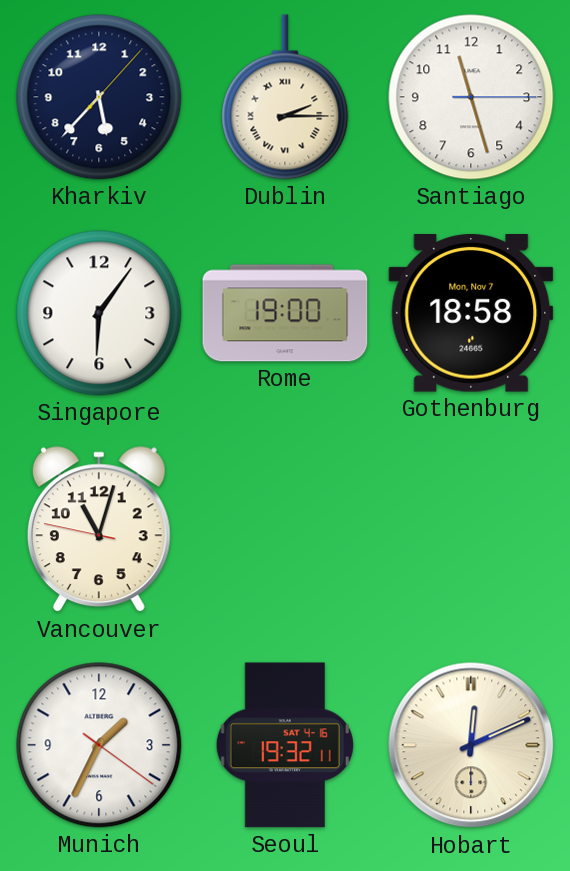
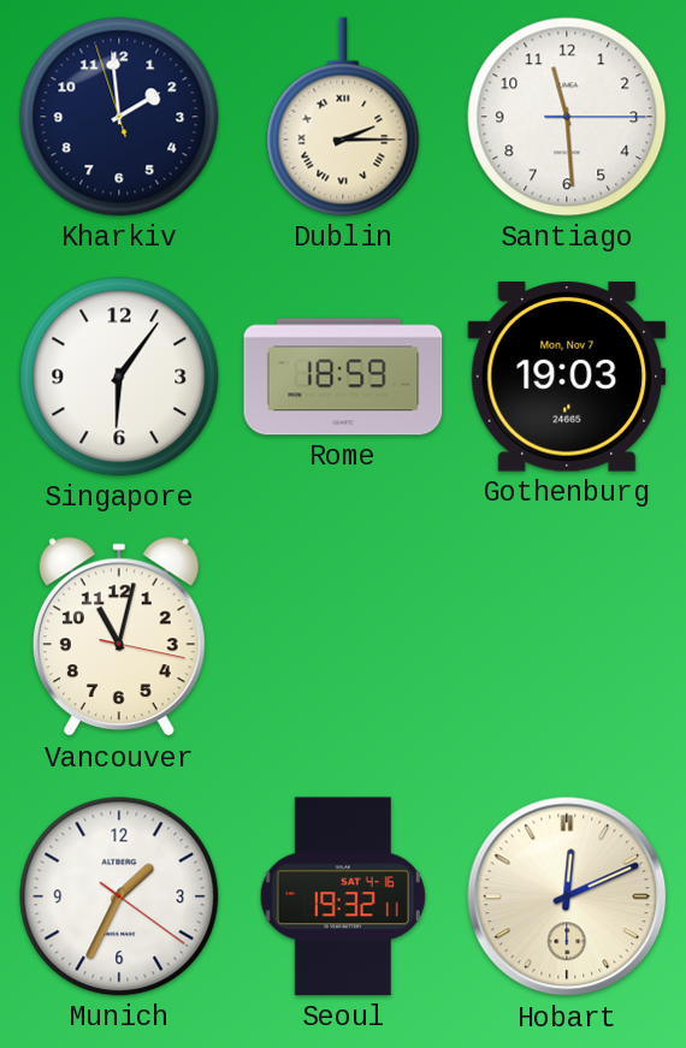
Kharkiv: 5:37 -> 1:58
Santiago: 11:27 -> 11:29
Rome: 19:00 -> 18:59
Gothenburg: 18:58 -> 19:03
Vancouver: 11:02:47 -> 11:02:17
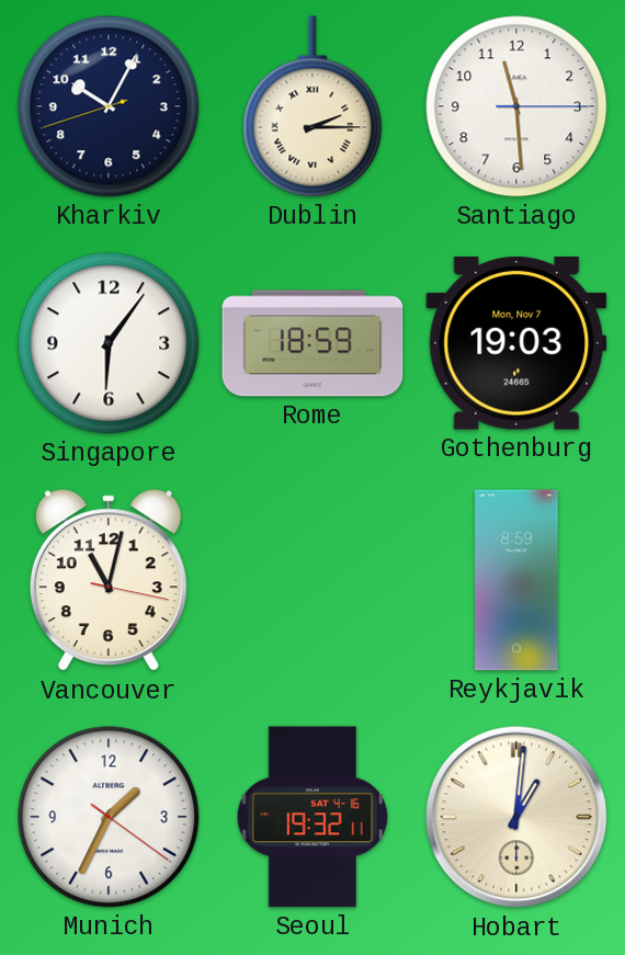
Kharkiv: 1:58 -> 10:04
Reykjavik: none -> 8:59
Hobart: 12:11 -> 1:01
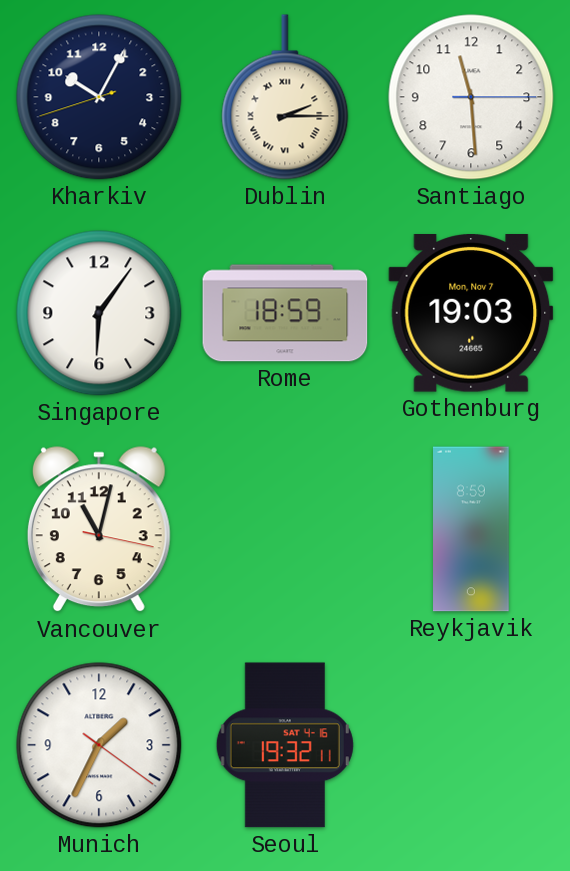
Hobart: 1:01 -> none
